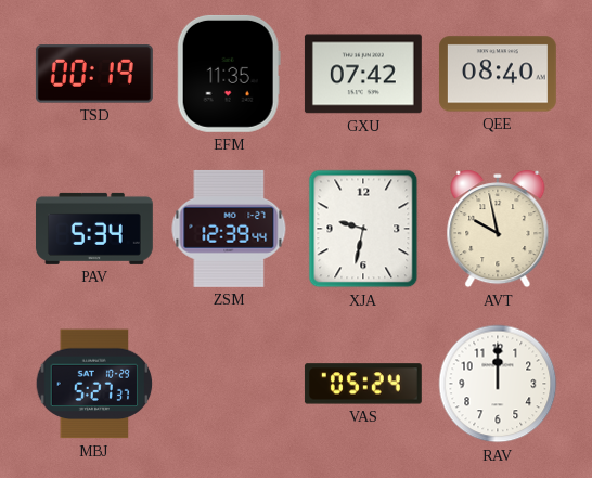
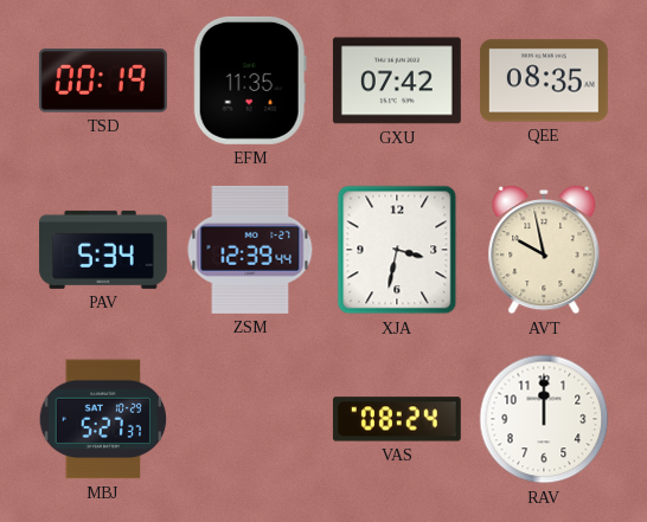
QEE: 08:40 -> 08:35
XJA: 9:32 -> 3:32
VAS: 05:24 -> 08:24
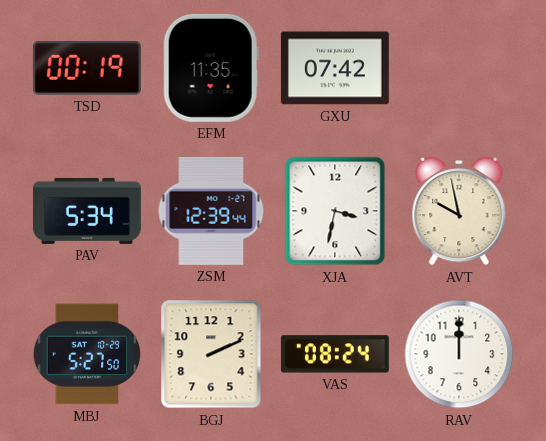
QEE: 08:35 -> none
MBJ: 5:27:37 -> 5:27:50
BGJ: none -> 2:11
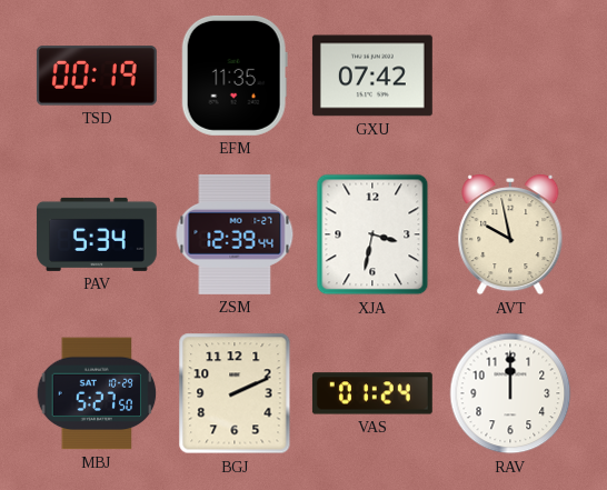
VAS: 08:24 -> 01:24
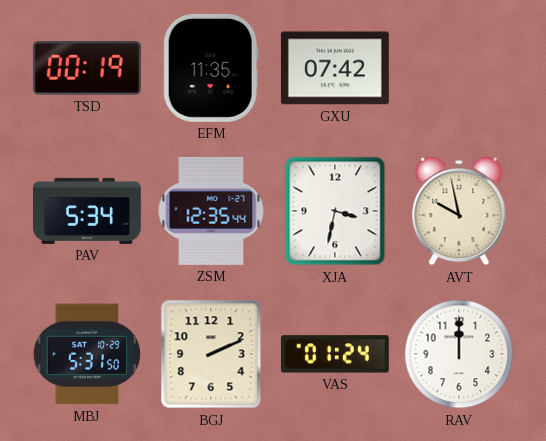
ZSM: 12:39 -> 12:35
MBJ: 5:27 -> 5:31
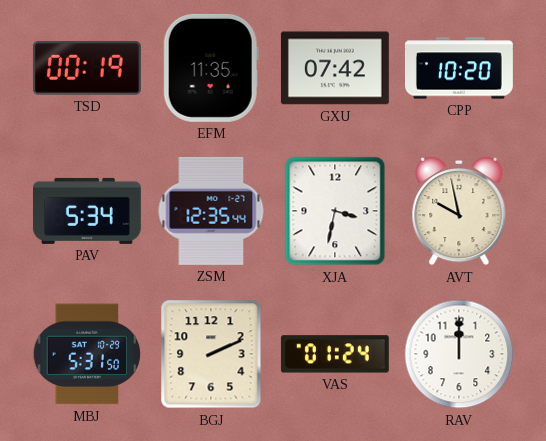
CPP: none -> 10:20
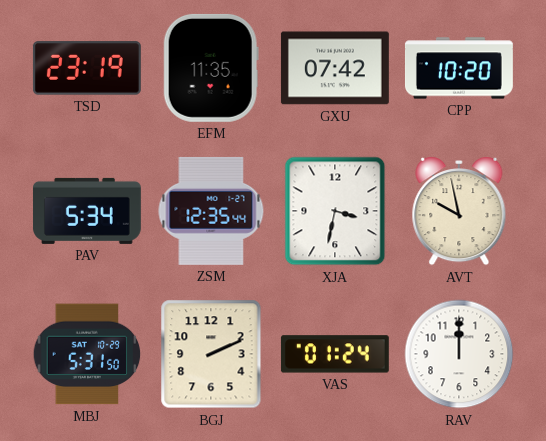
TSD: 00:19 -> 23:19
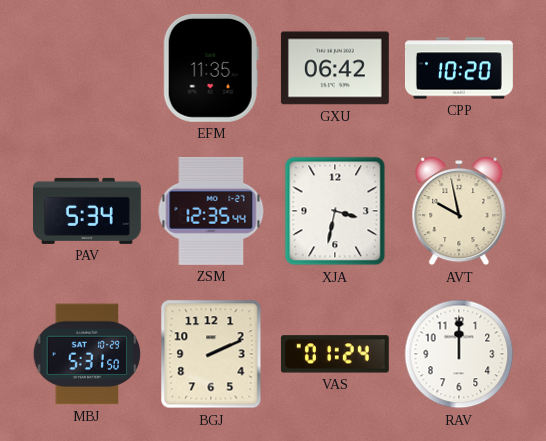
TSD: 23:19 -> none
GXU: 07:42 -> 06:42
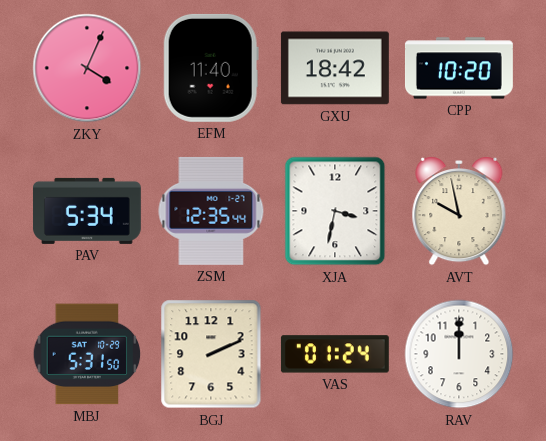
ZKY: none -> 4:04
EFM: 11:35 -> 11:40
GXU: 06:42 -> 18:42
